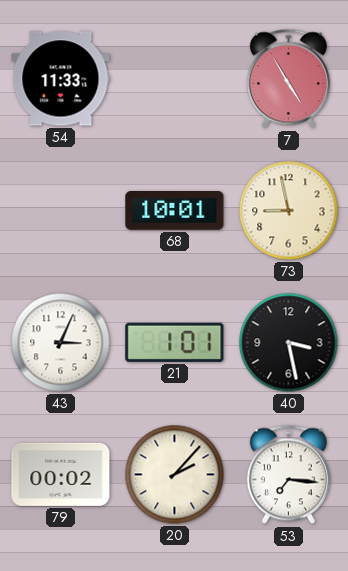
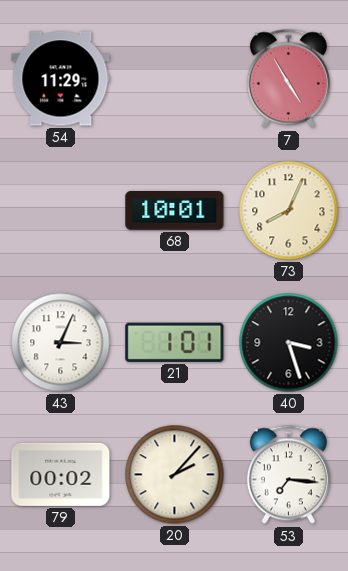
54: 11:33 -> 11:29
73: 8:58 -> 8:04
40: 3:28 -> 3:27
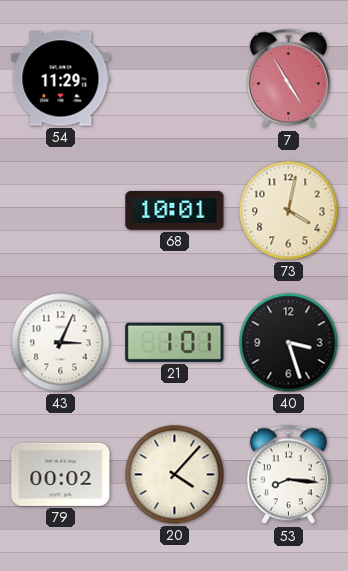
73: 8:04 -> 4:02
20: 2:07 -> 4:07
53: 7:16 -> 8:16
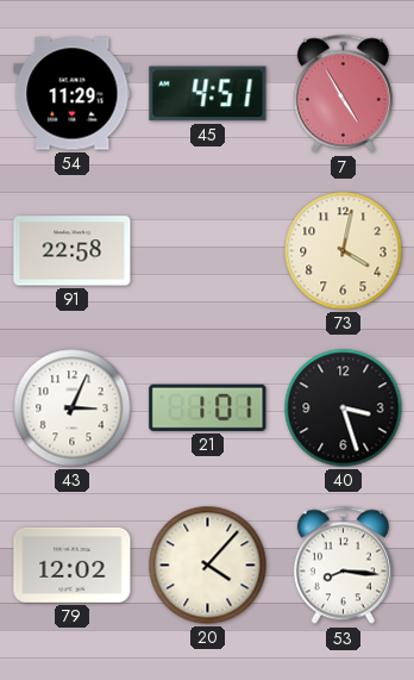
45: none -> 4:51
91: none -> 22:58
68: 10:01 -> none
79: 00:02 -> 12:02
